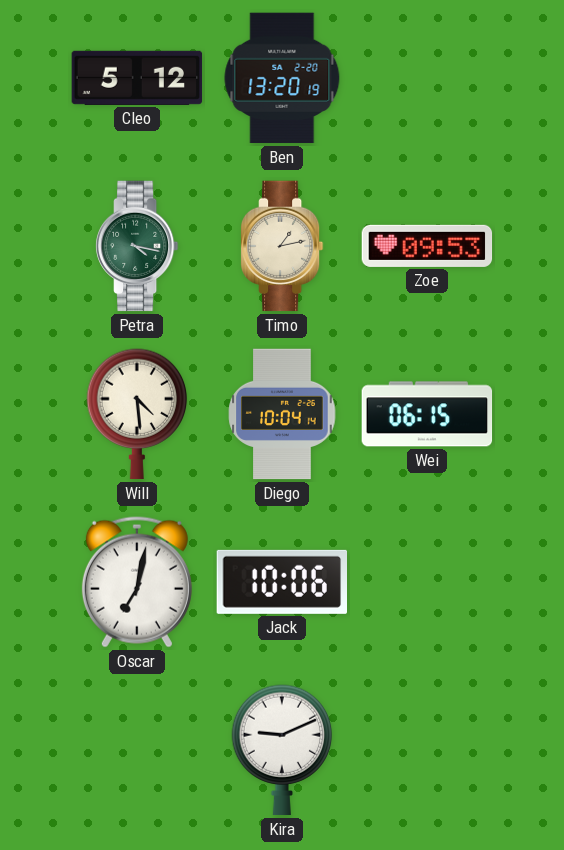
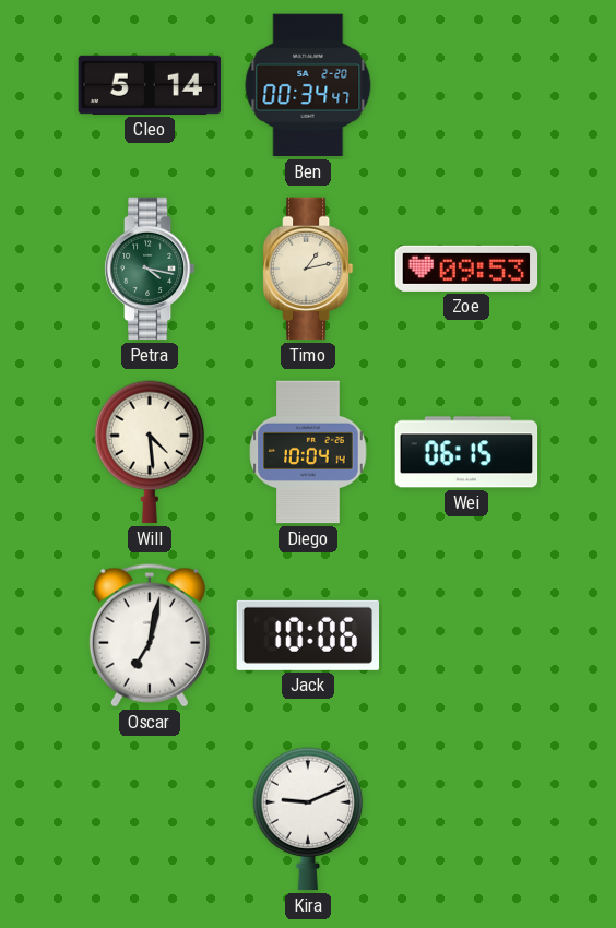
Cleo: 5:12 -> 5:14
Ben: 13:20 -> 00:34
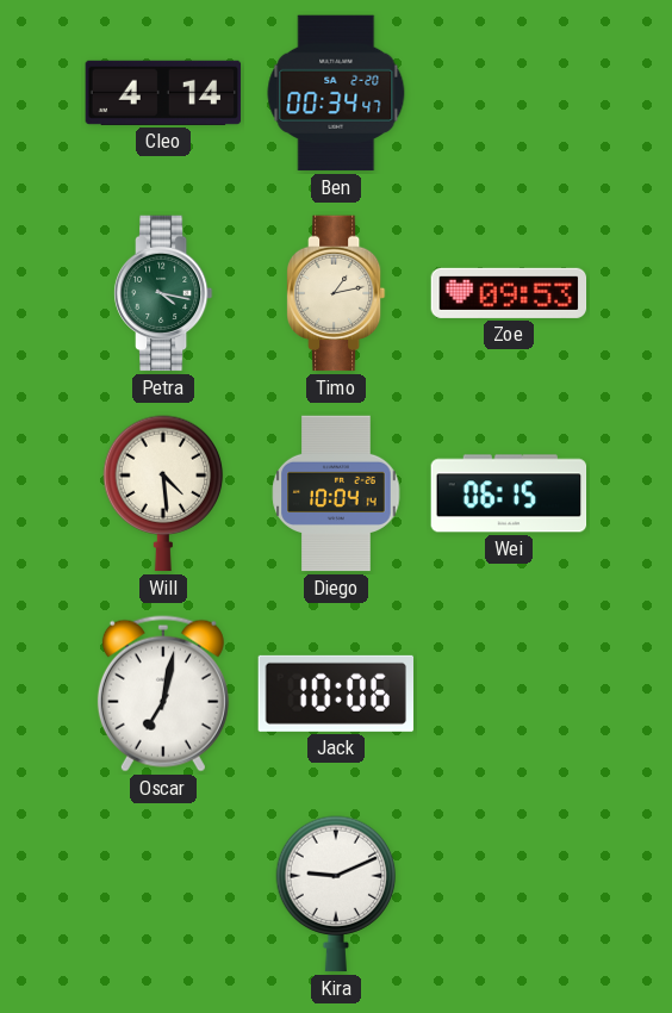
Cleo: 5:14 -> 4:14
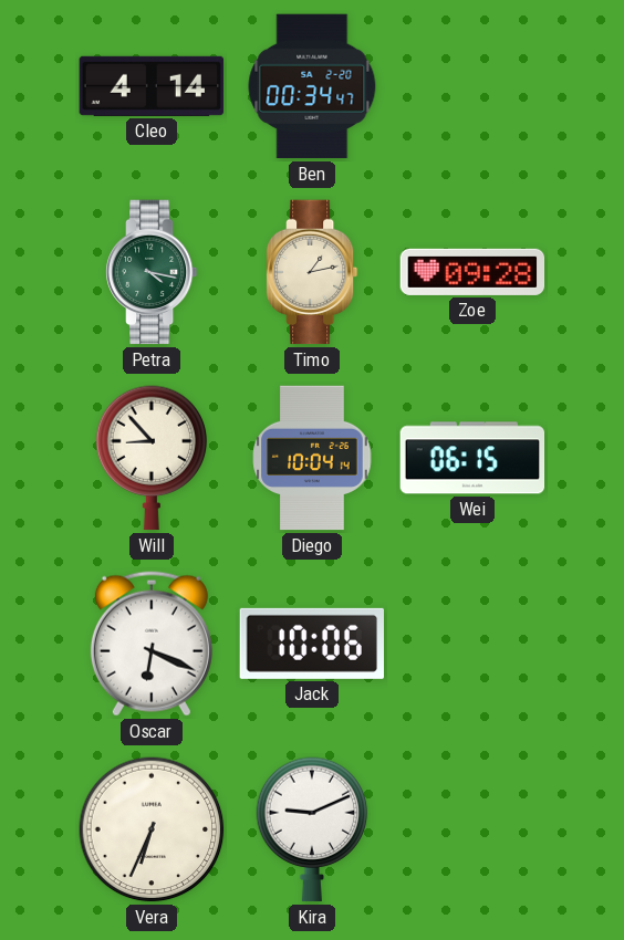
Zoe: 09:53 -> 09:28
Will: 4:29 -> 8:53
Oscar: 7:02 -> 6:19
Vera: none -> 6:34
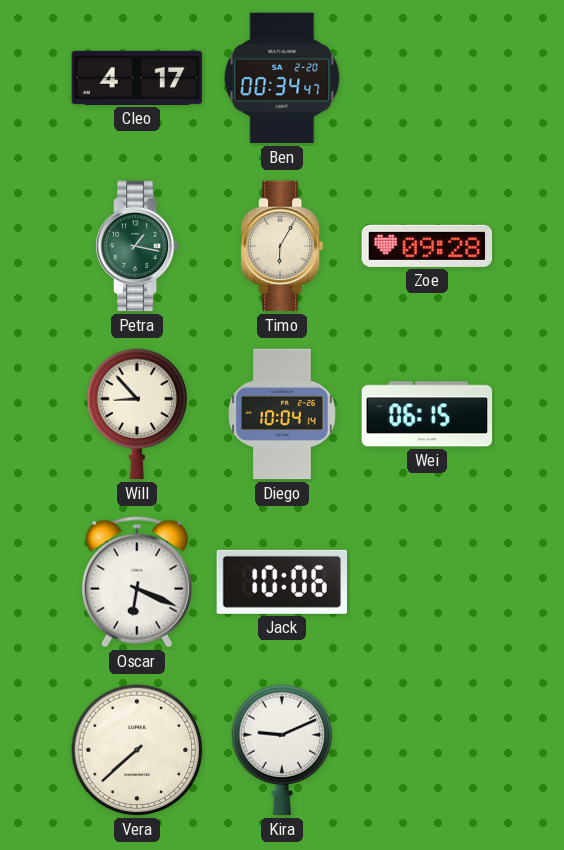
Cleo: 4:14 -> 4:17
Petra: 4:17 -> 1:17
Timo: 1:13 -> 6:05
Vera: 6:34 -> 7:38
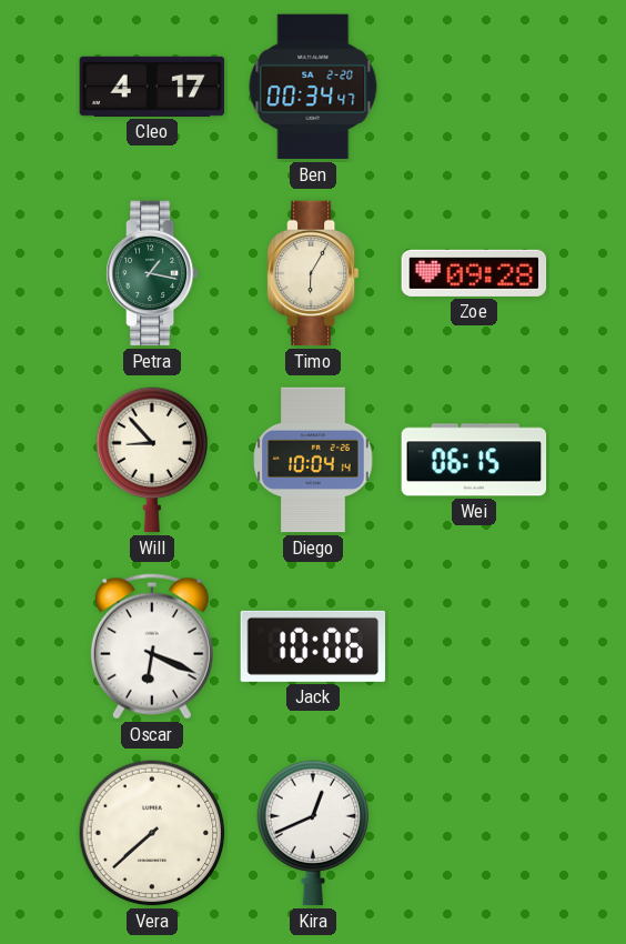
Kira: 9:11 -> 12:41
